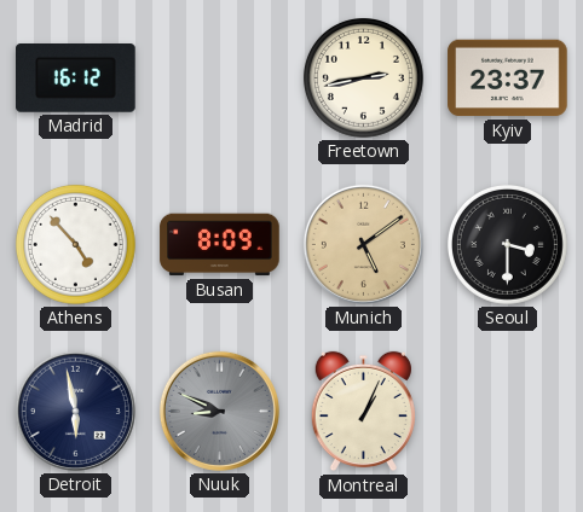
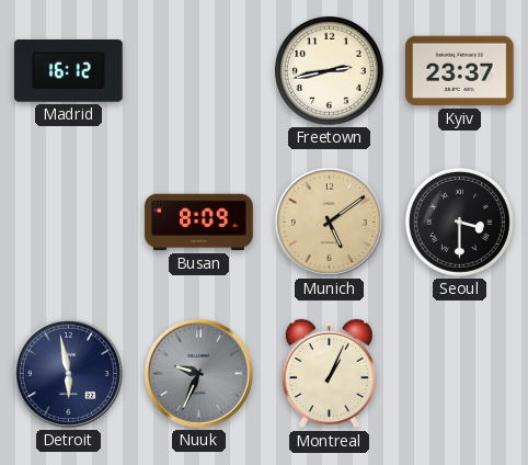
Athens: 4:53 -> none
Nuuk: 8:49 -> 9:34
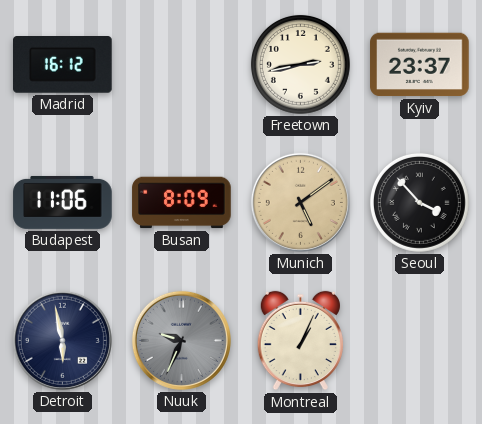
Budapest: none -> 11:06
Seoul: 3:30 -> 3:53
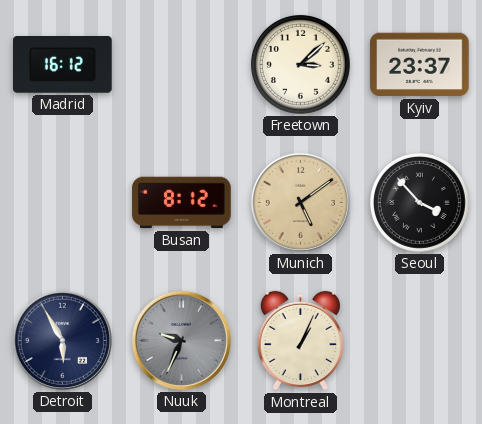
Freetown: 2:43 -> 3:08
Budapest: 11:06 -> none
Busan: 8:09 -> 8:12
Detroit: 5:58 -> 5:55
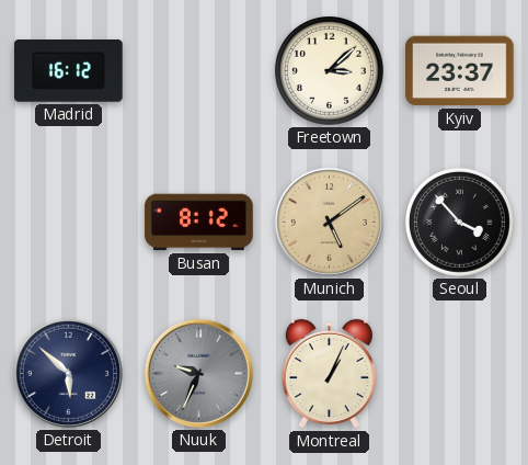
Detroit: 5:55 -> 5:52
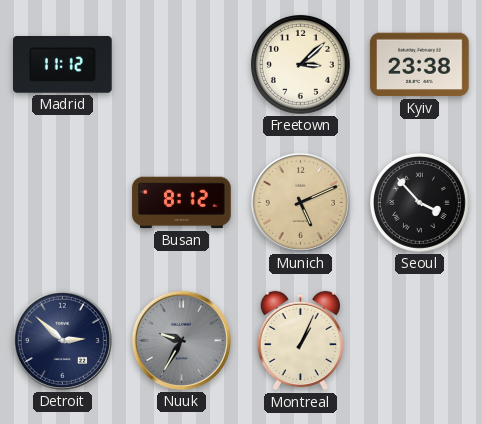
Madrid: 16:12 -> 11:12
Kyiv: 23:37 -> 23:38
Munich: 5:09 -> 5:11
Detroit: 5:52 -> 2:52
Nuuk: 9:34 -> 9:35
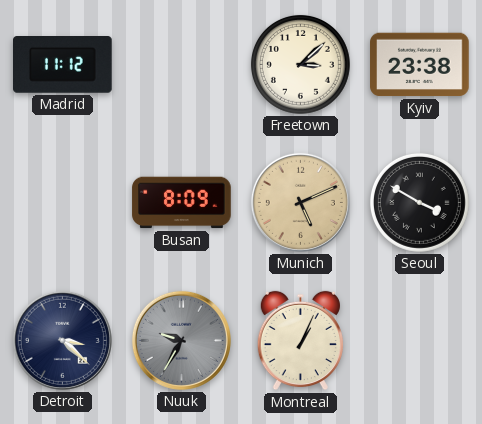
Busan: 8:12 -> 8:09
Seoul: 3:53 -> 3:50
Detroit: 2:52 -> 3:22
